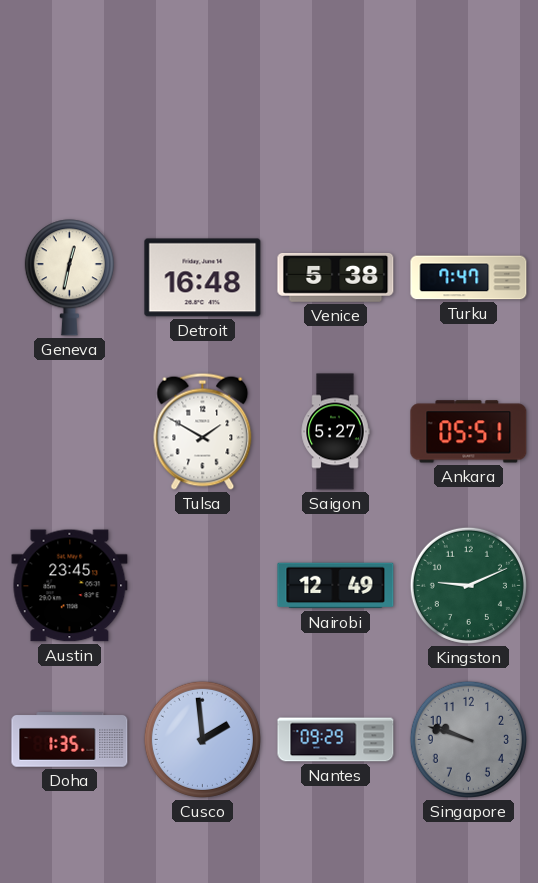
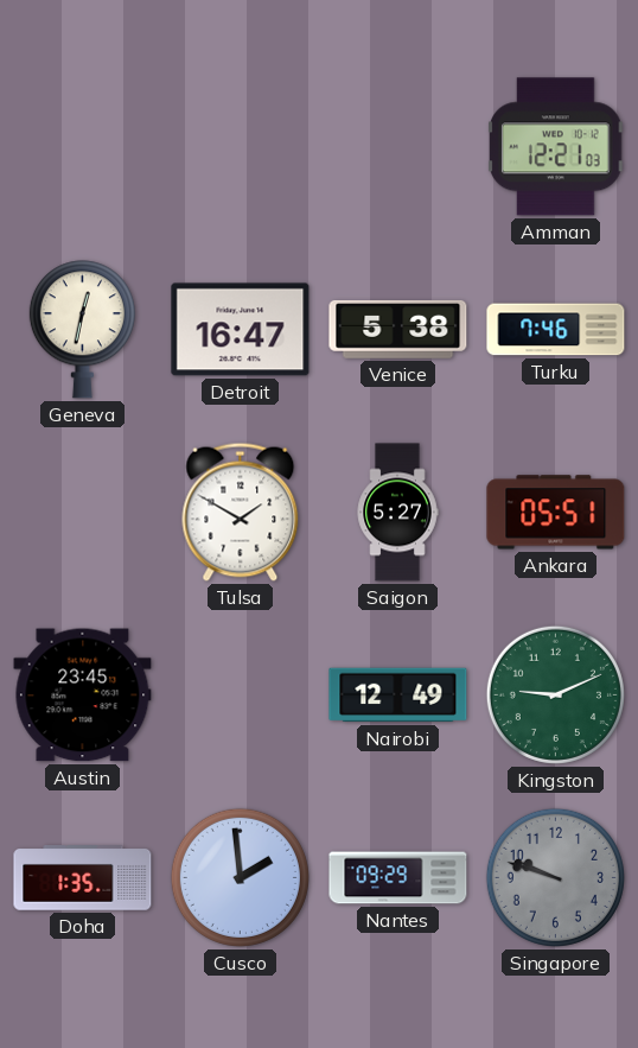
Amman: none -> 12:21
Detroit: 16:48 -> 16:47
Turku: 7:47 -> 7:46
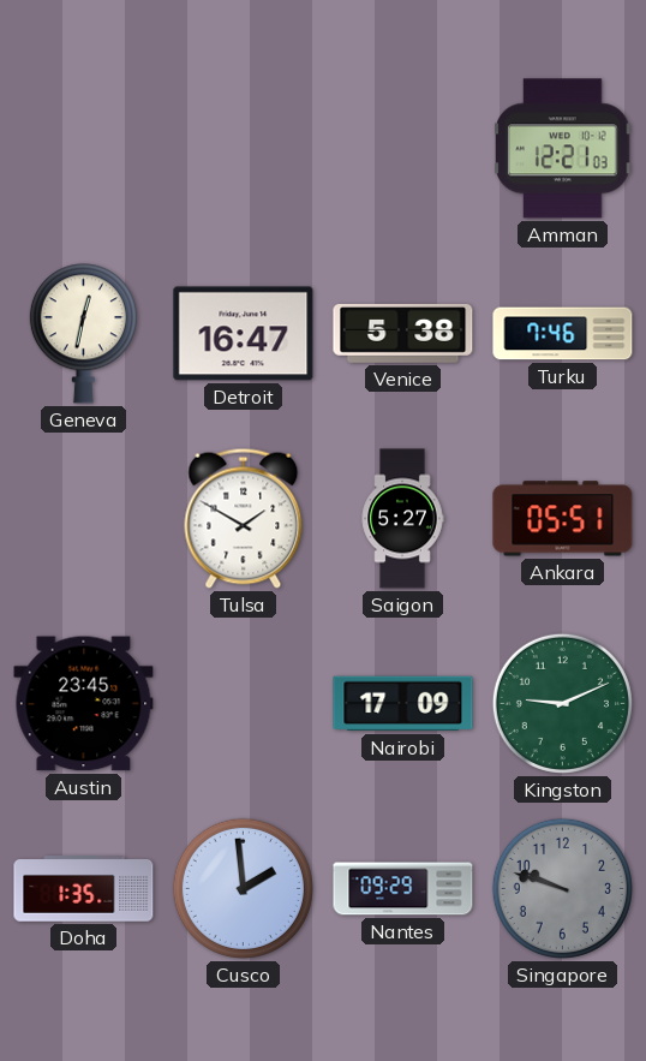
Nairobi: 12:49 -> 17:09
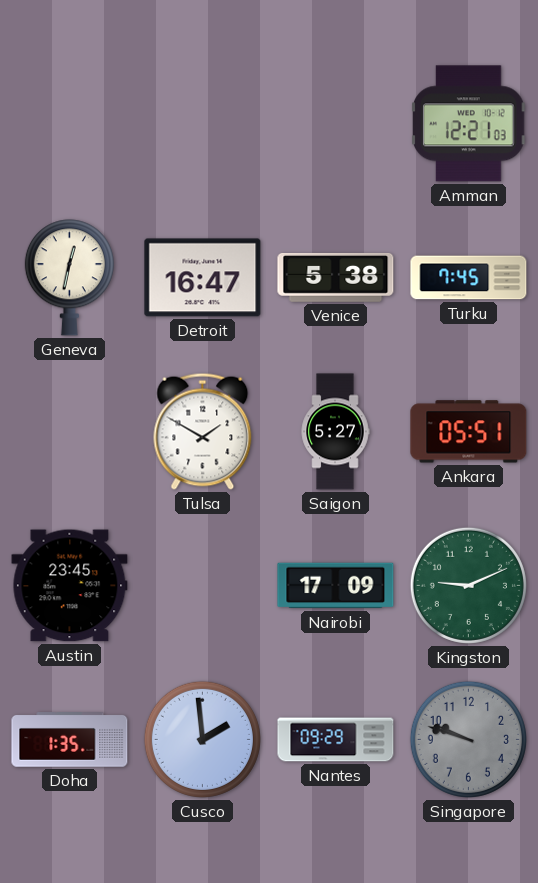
Turku: 7:46 -> 7:45
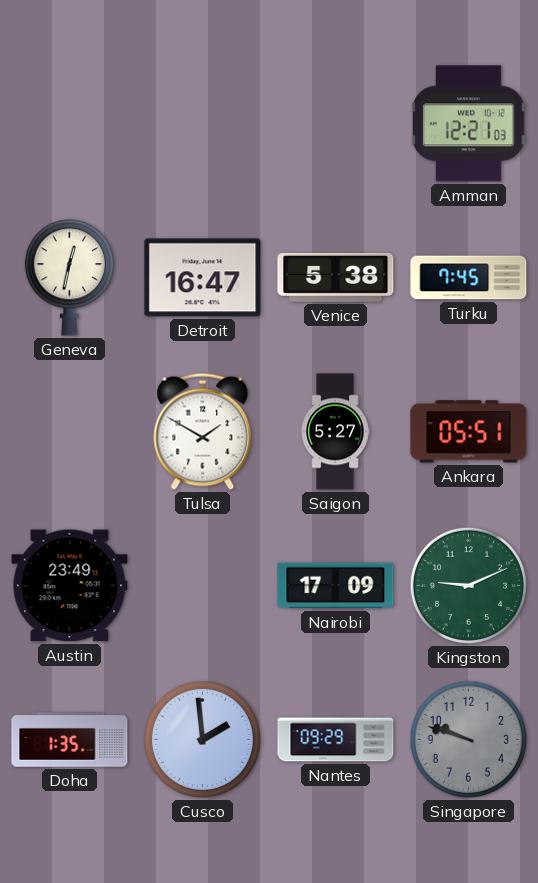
Austin: 23:45 -> 23:49
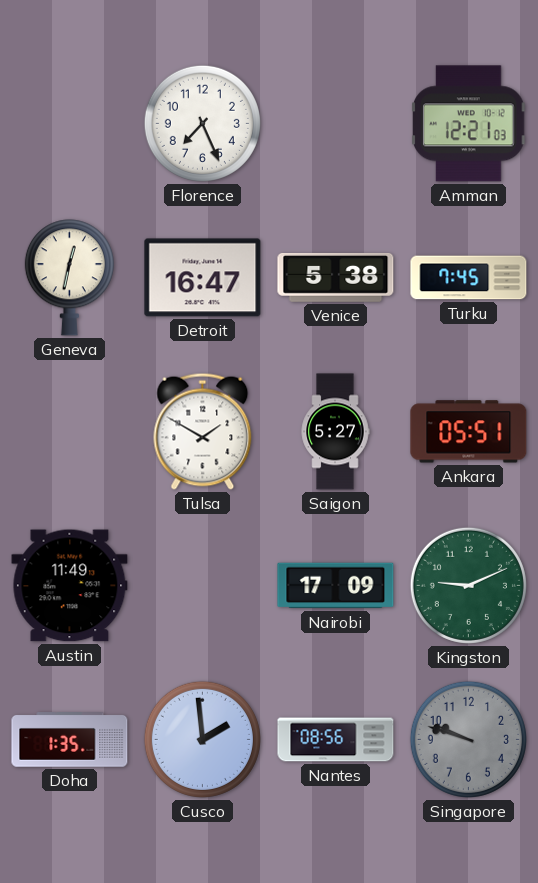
Florence: none -> 7:26
Austin: 23:49 -> 11:49
Nantes: 09:29 -> 08:56
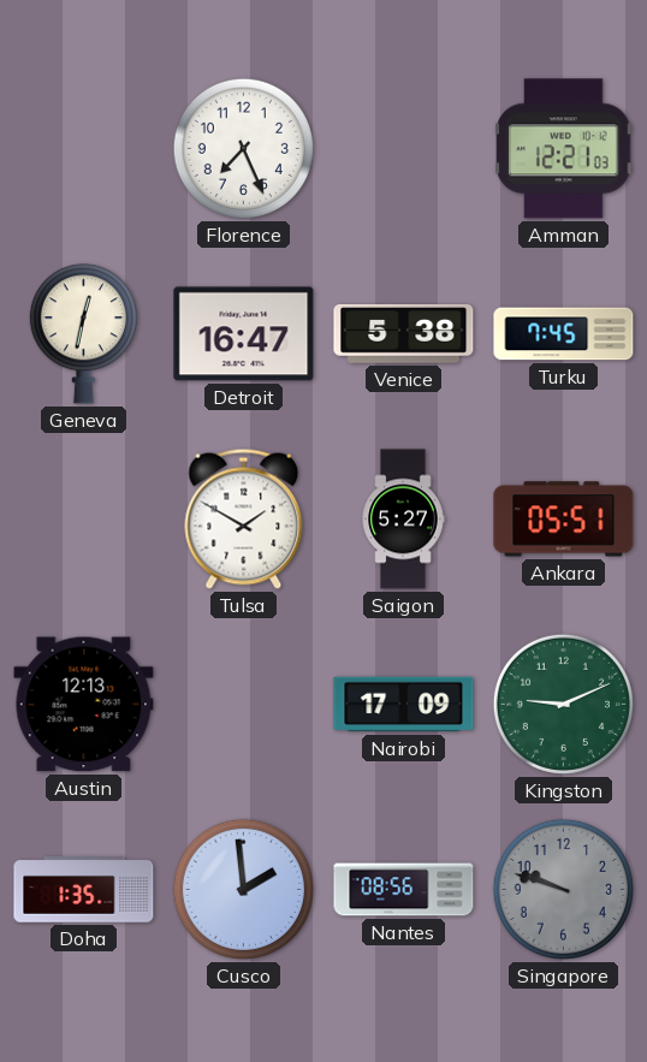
Austin: 11:49 -> 12:13
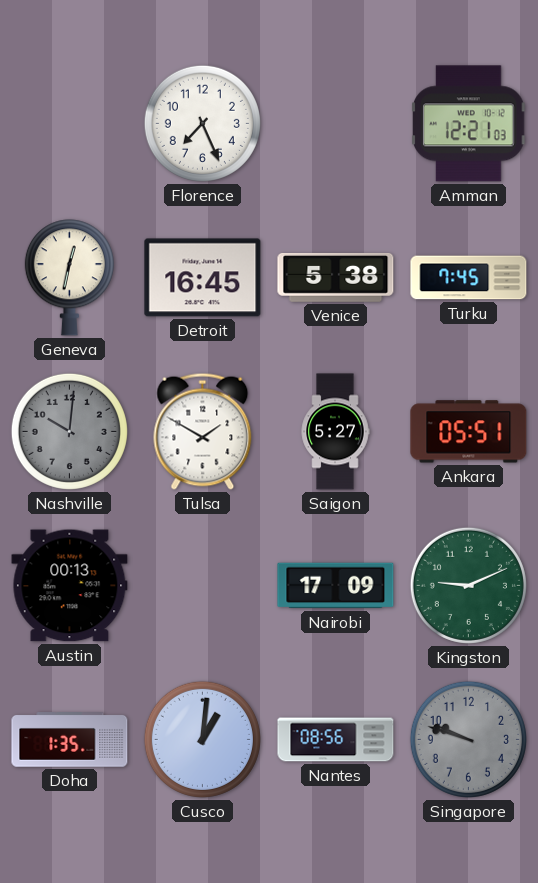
Detroit: 16:47 -> 16:45
Nashville: none -> 10:01
Austin: 12:13 -> 00:13
Cusco: 1:59 -> 1:01
